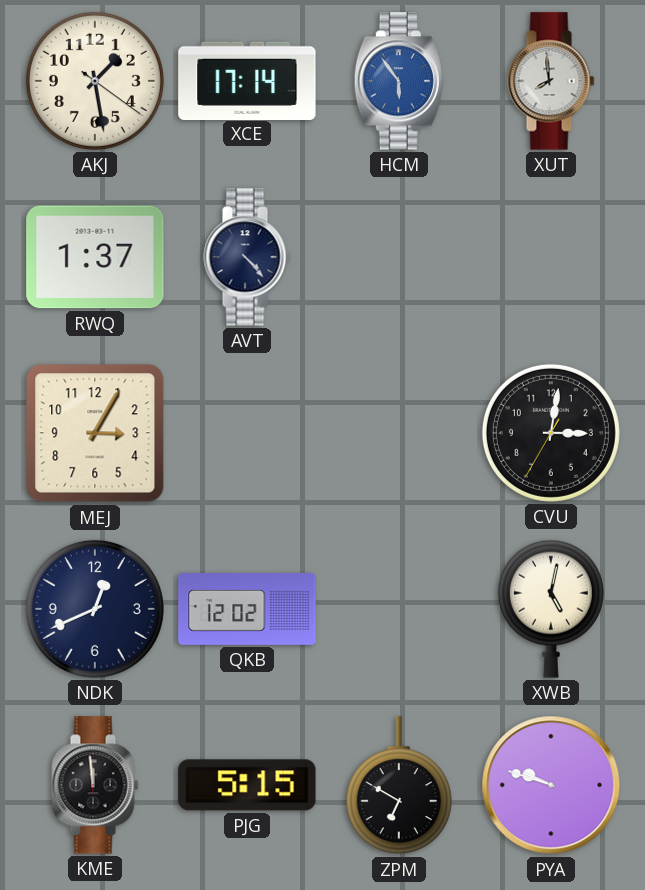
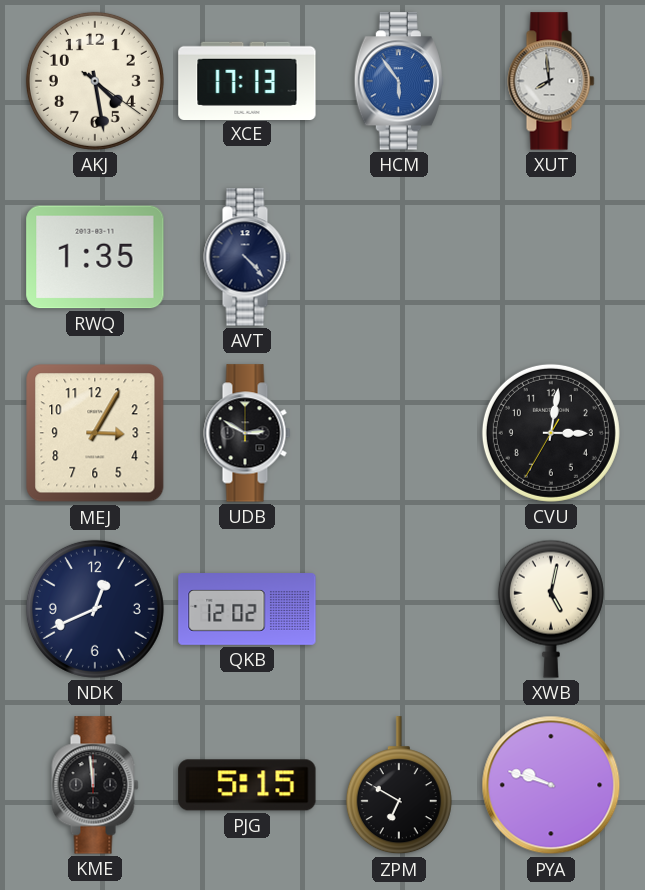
AKJ: 1:28 -> 4:28
XCE: 17:14 -> 17:13
RWQ: 1:37 -> 1:35
UDB: none -> 2:50
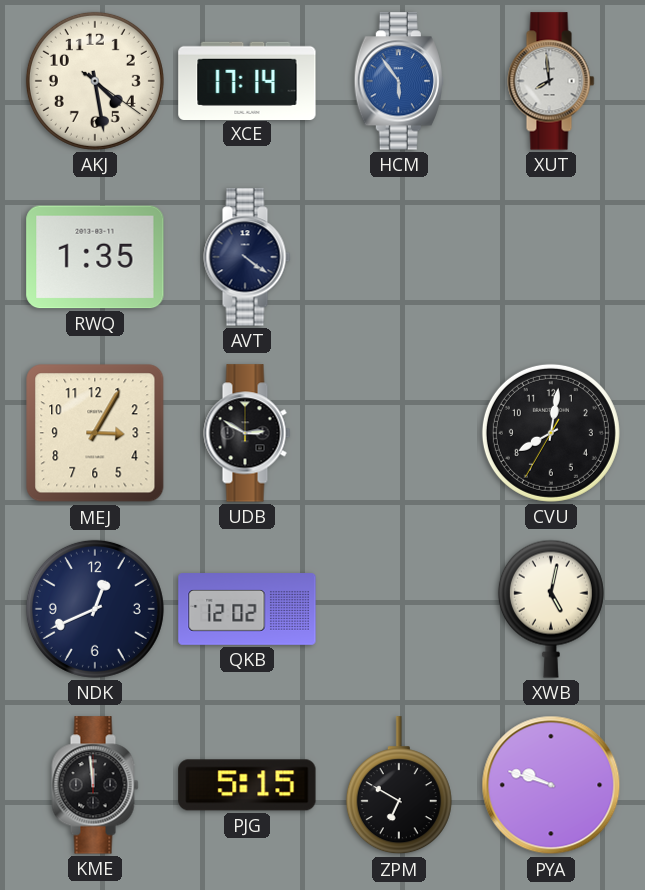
XCE: 17:13 -> 17:14
AVT: 4:23 -> 4:21
CVU: 3:01 -> 8:01
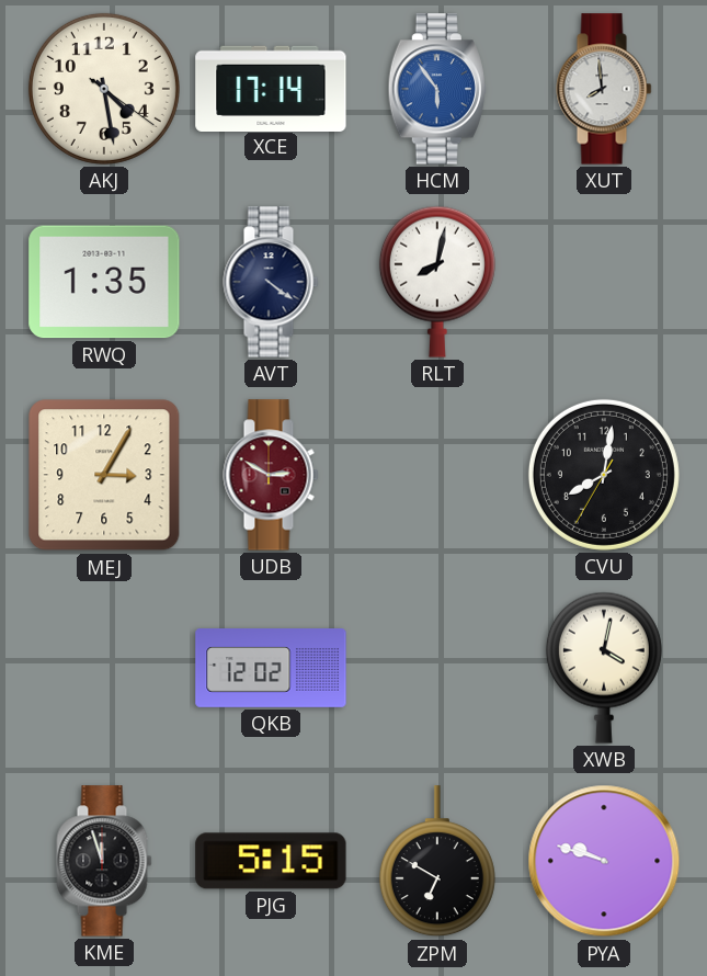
RLT: none -> 8:02
UDB dial: black -> burgundy
NDK: 12:41 -> none
XWB: 5:02 -> 4:02
KME: 11:59 -> 11:57
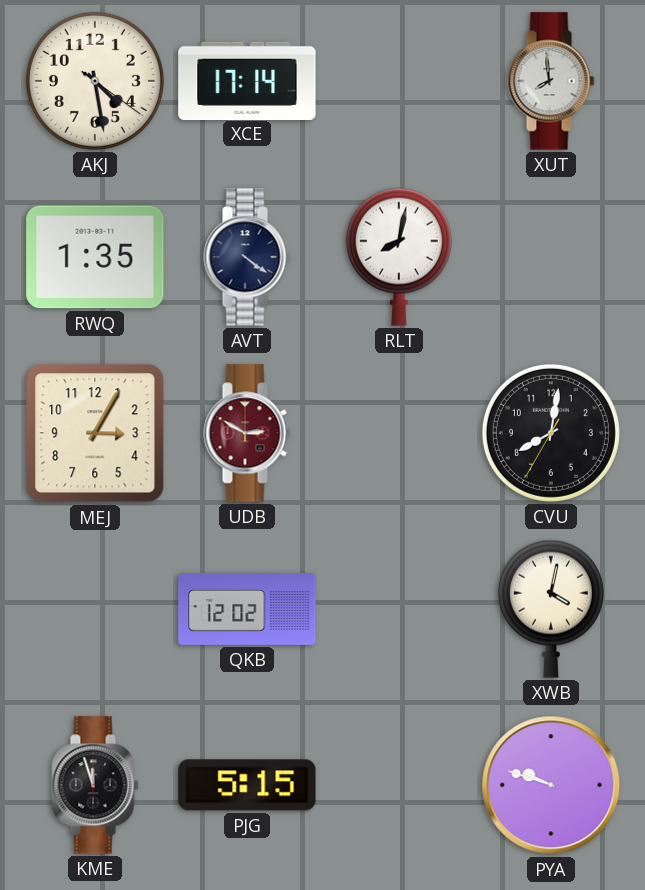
HCM: 5:54 -> none
ZPM: 6:50 -> none
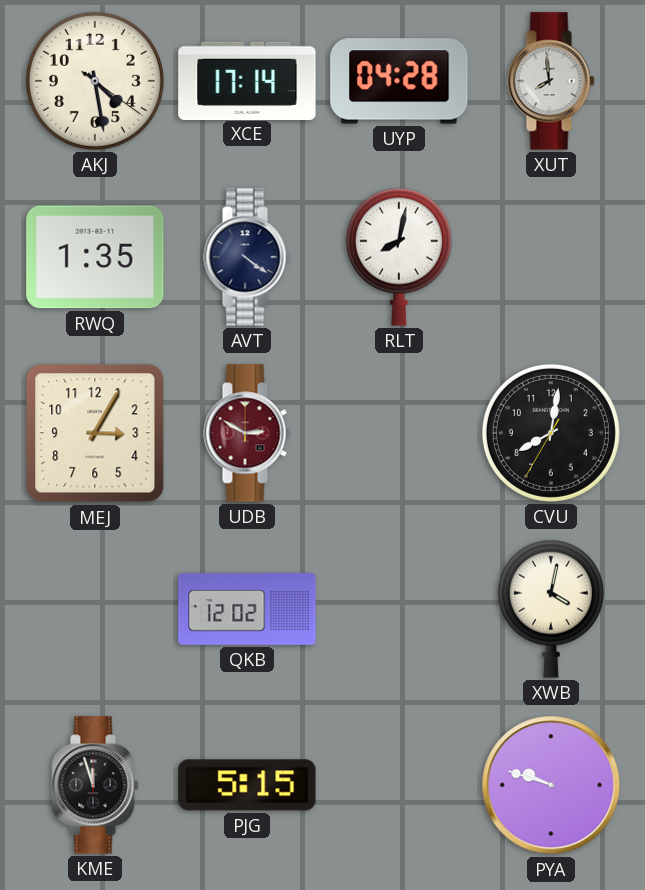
UYP: none -> 04:28
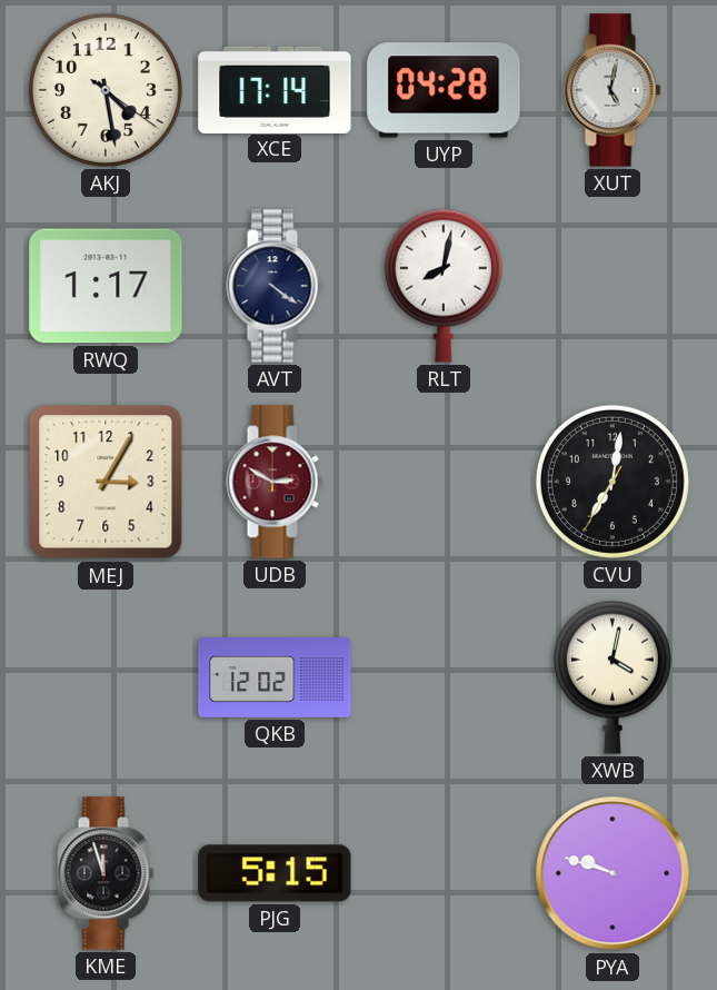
XUT: 7:59 -> 5:02
RWQ: 1:35 -> 1:17
CVU: 8:01 -> 7:01
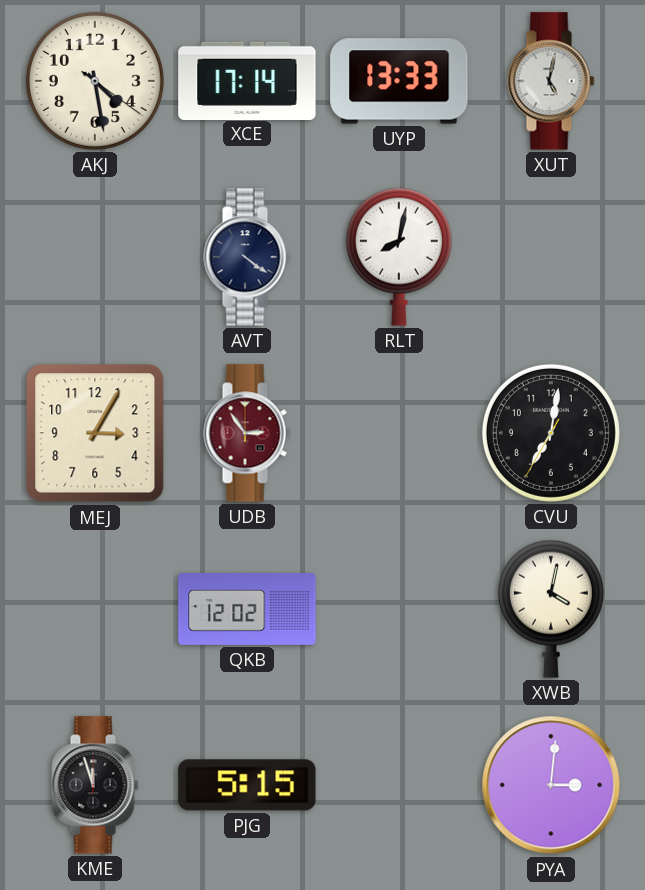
UYP: 04:28 -> 13:33
RWQ: 1:17 -> none
UDB: 2:50 -> 2:54
PYA: 9:48 -> 3:01
